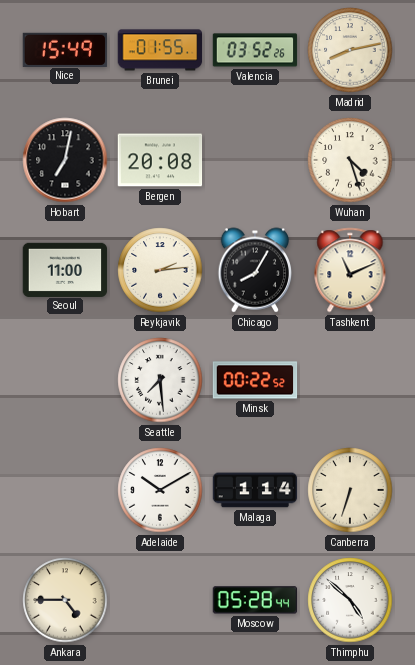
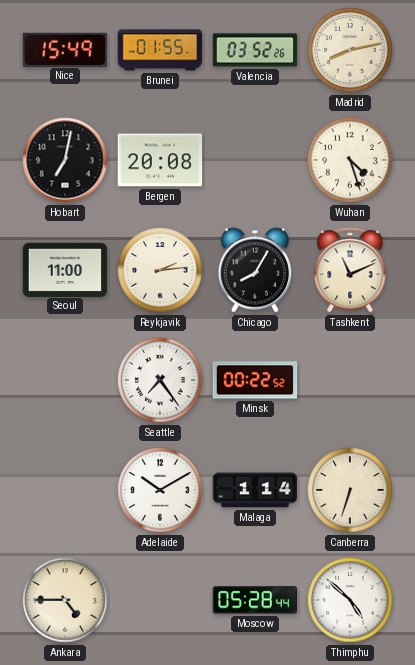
Seattle: 7:29 -> 7:24
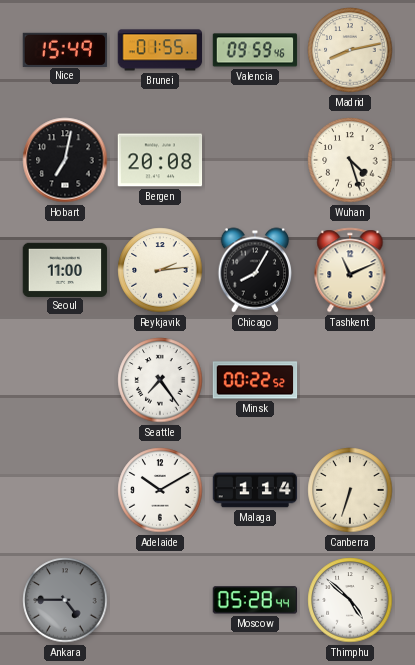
Valencia: 03:52 -> 09:59
Ankara dial: cream -> grey
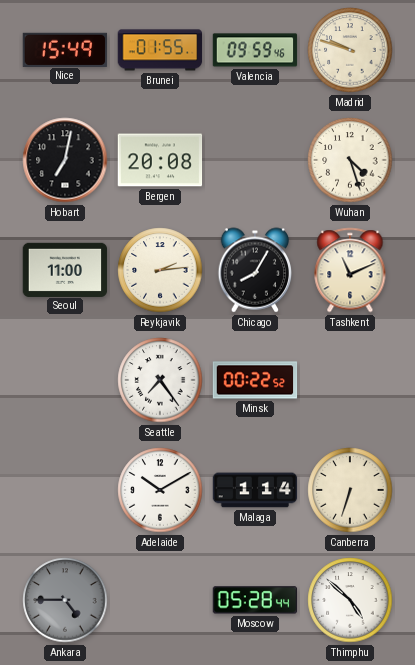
Madrid: 8:13 -> 9:48
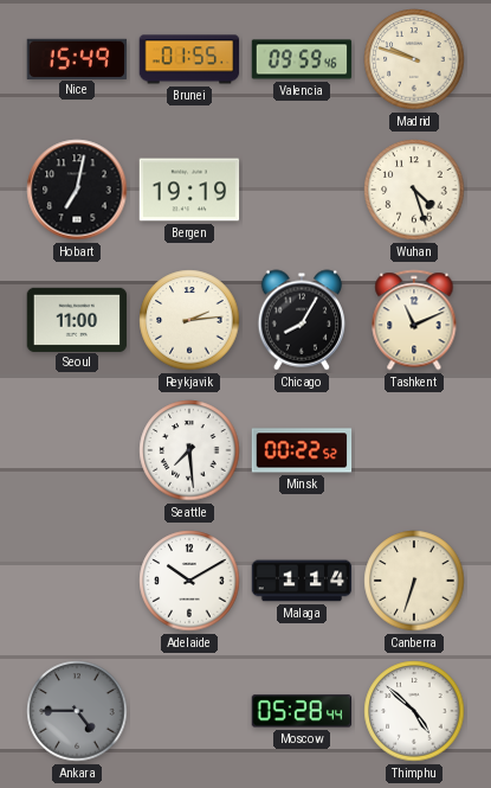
Bergen: 20:08 -> 19:19
Seattle: 7:24 -> 7:29
